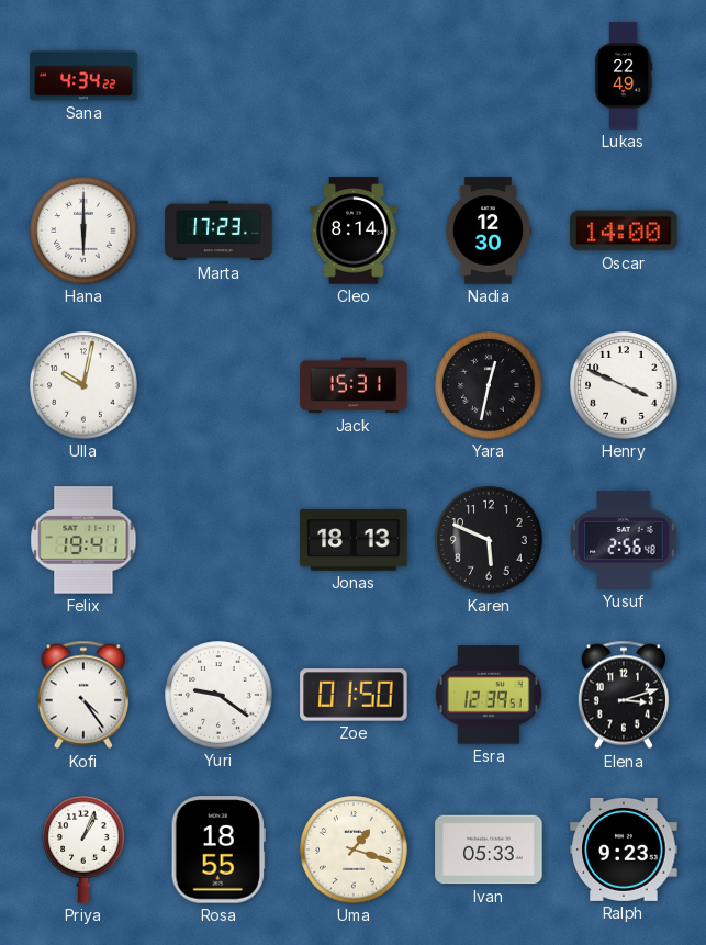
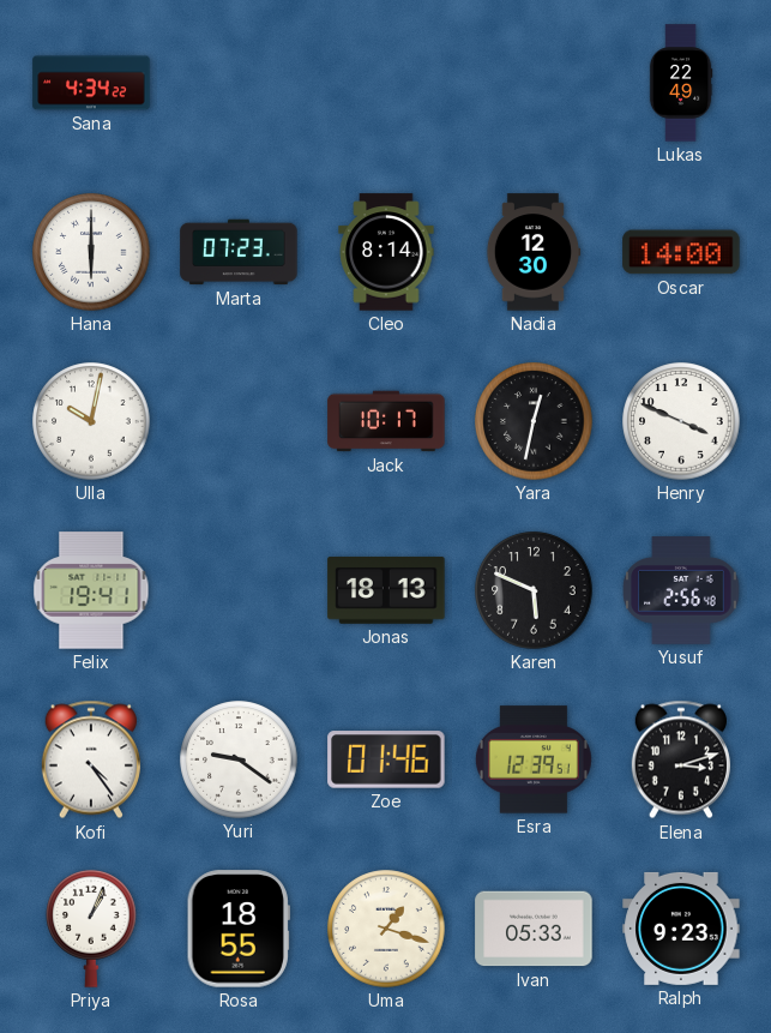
Marta: 17:23 -> 07:23
Jack: 15:31 -> 10:17
Zoe: 01:50 -> 01:46
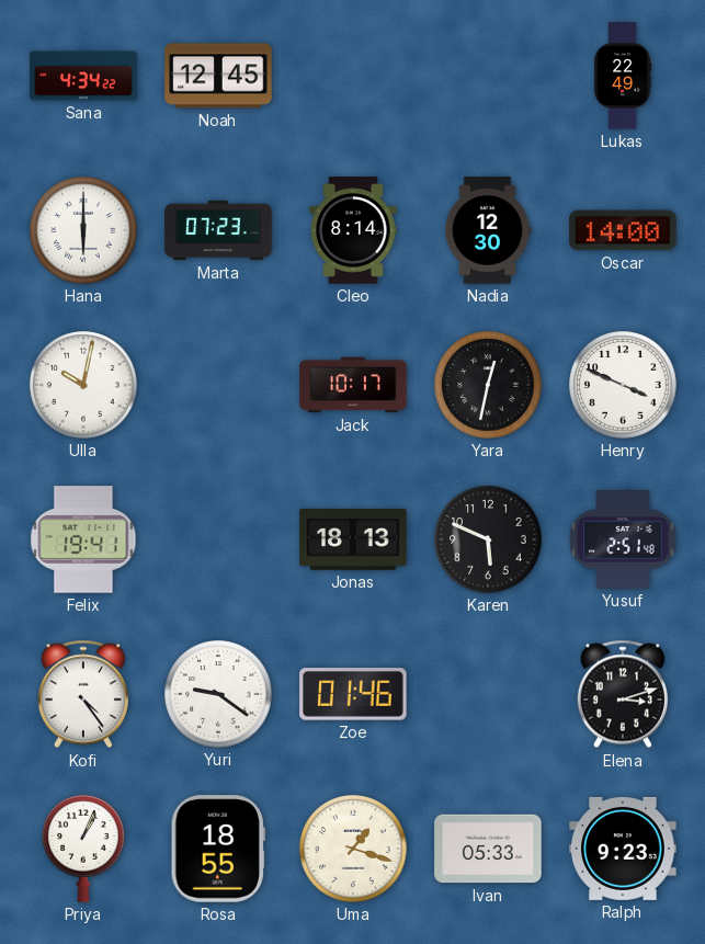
Noah: none -> 12:45
Yusuf: 2:56 -> 2:51
Esra: 12:39 -> none
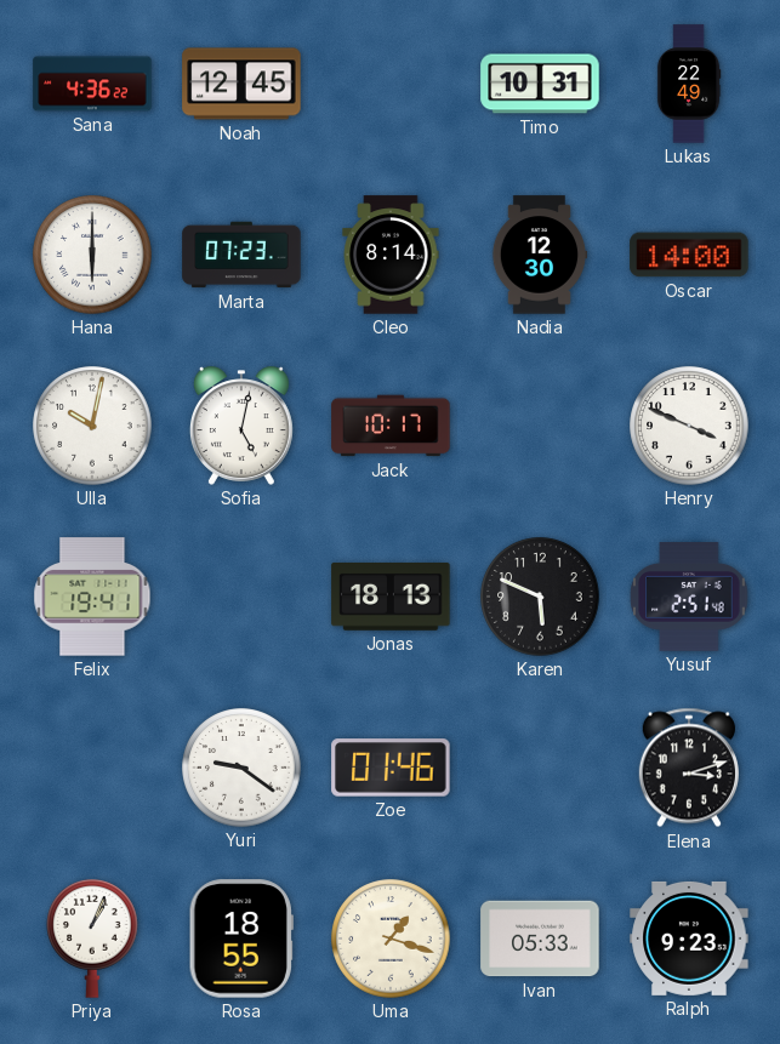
Sana: 4:34 -> 4:36
Timo: none -> 10:31
Sofia: none -> 5:02
Yara: 12:32 -> none
Kofi: 4:24 -> none
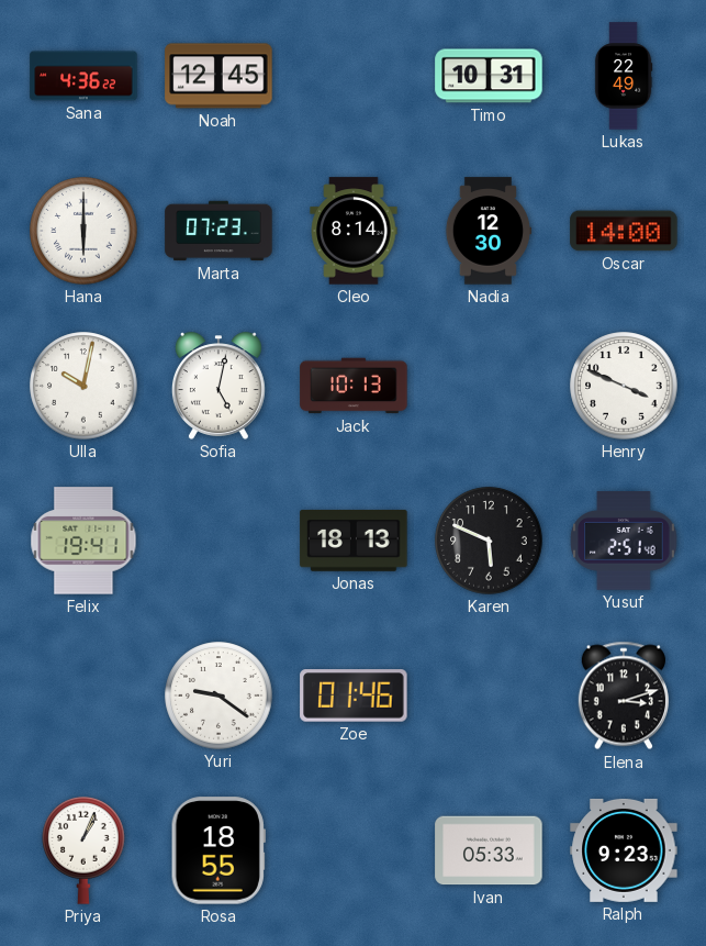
Jack: 10:17 -> 10:13
Uma: 1:18 -> none
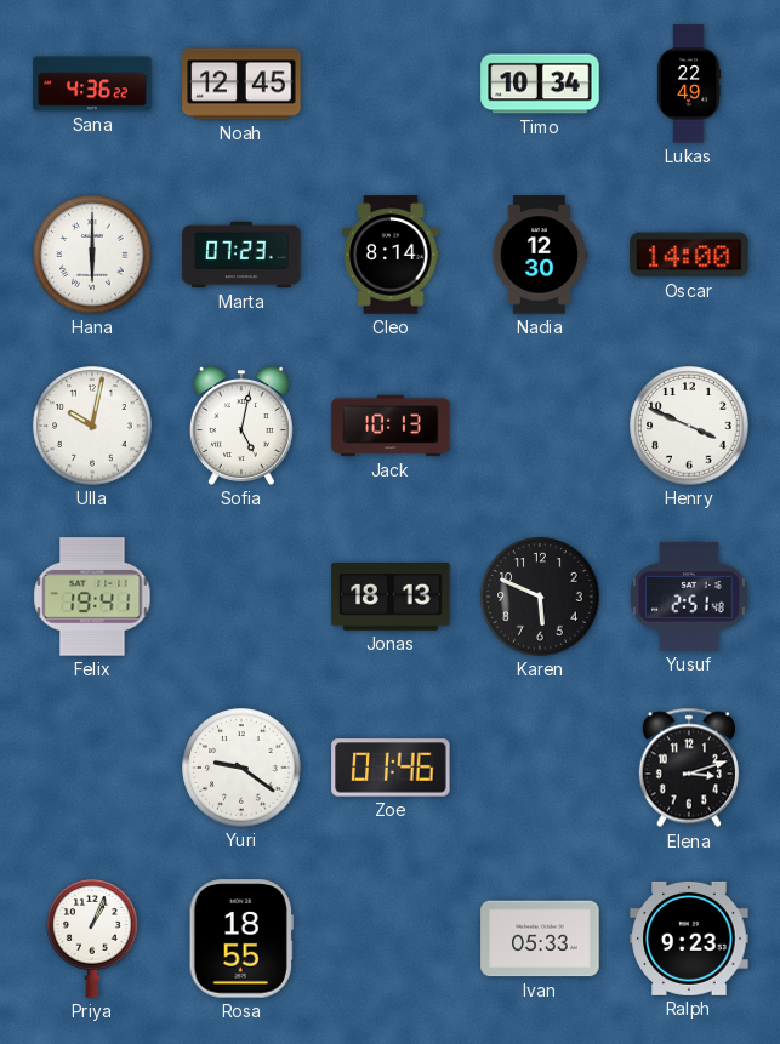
Timo: 10:31 -> 10:34
